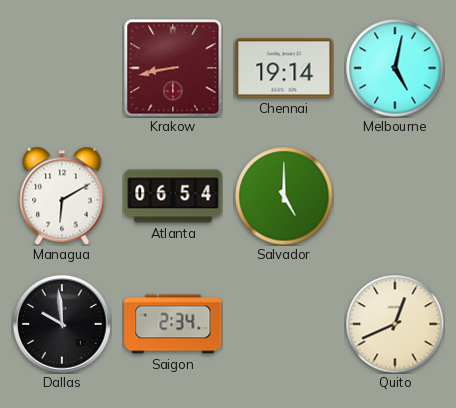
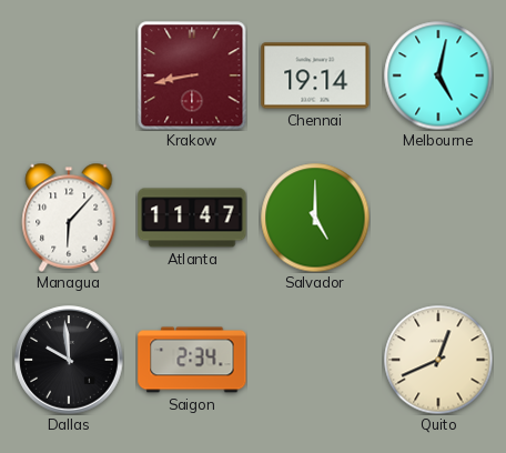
Managua: 6:10 -> 6:07
Atlanta: 06:54 -> 11:47
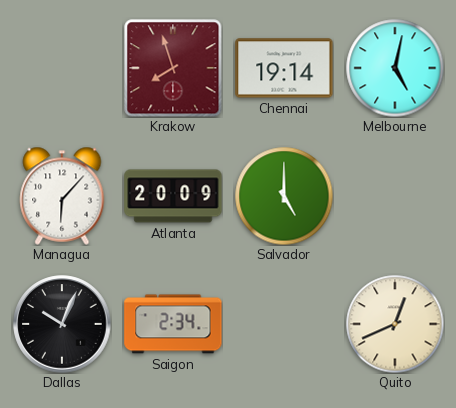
Krakow: 8:43 -> 7:57
Atlanta: 11:47 -> 20:09
Dallas: 9:59 -> 10:04
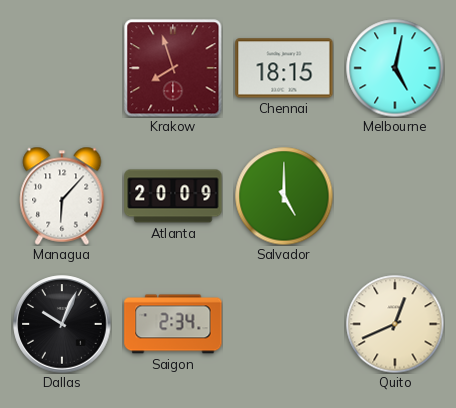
Chennai: 19:14 -> 18:15
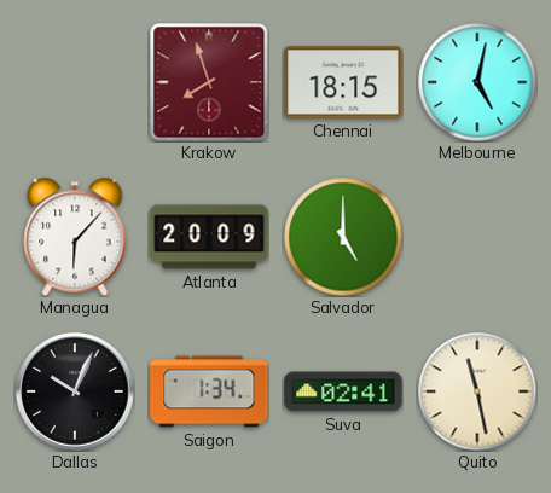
Saigon: 2:34 -> 1:34
Suva: none -> 02:41
Quito: 12:41 -> 11:28
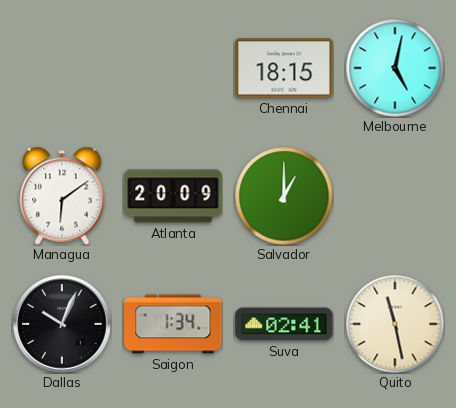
Krakow: 7:57 -> none
Managua: 6:07 -> 6:09
Salvador: 5:00 -> 1:00
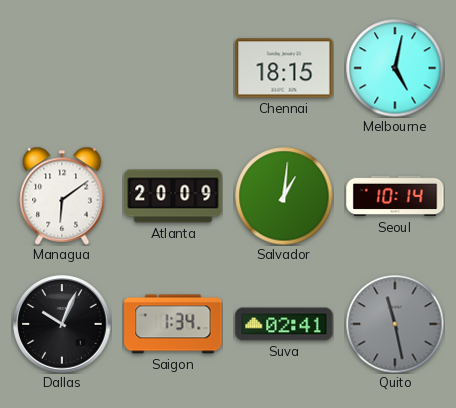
Salvador: 1:00 -> 1:01
Seoul: none -> 10:14
Quito dial: cream -> grey
